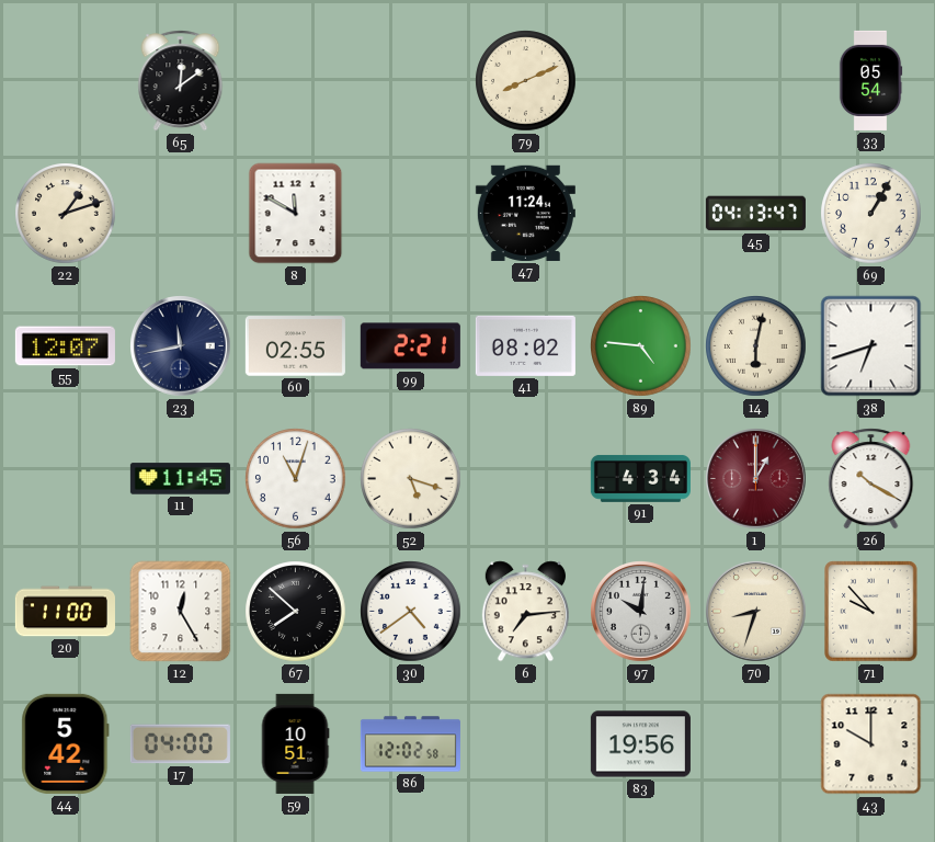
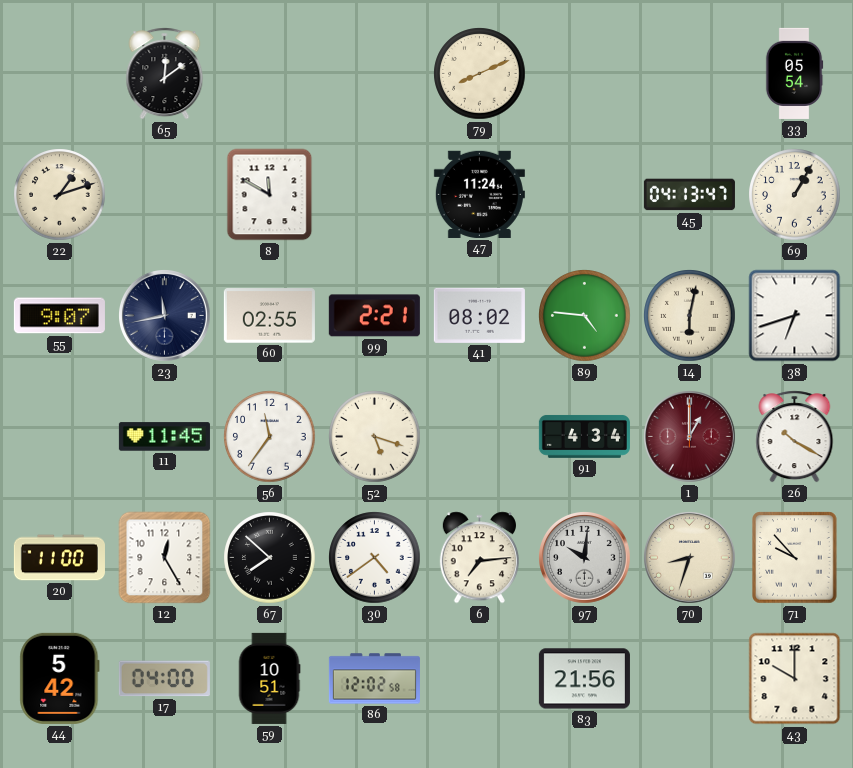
55: 12:07 -> 9:07
56: 11:03 -> 11:36
83: 19:56 -> 21:56
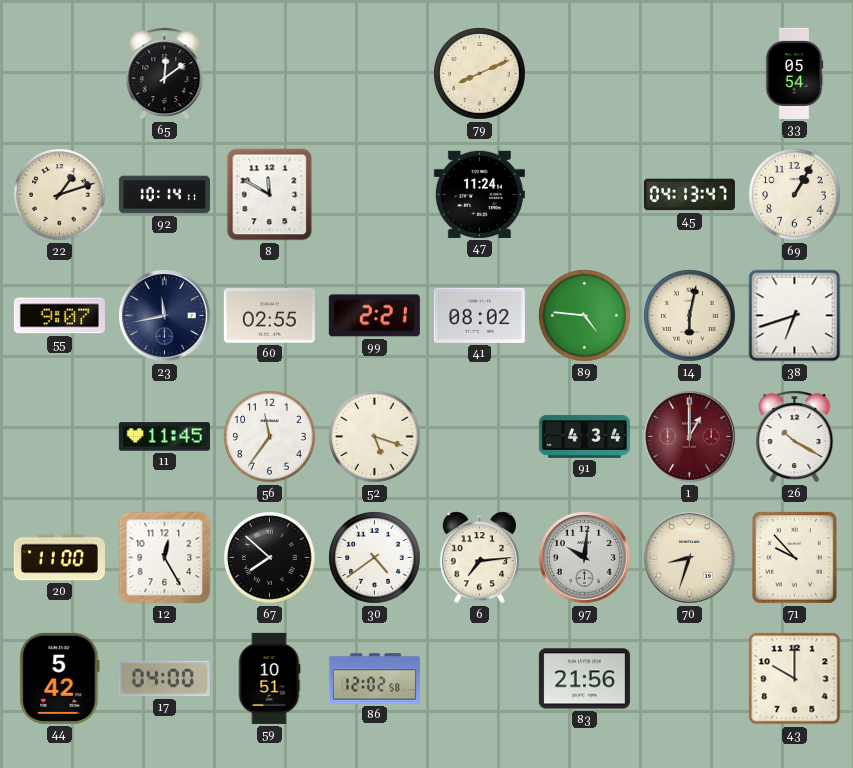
92: none -> 10:14
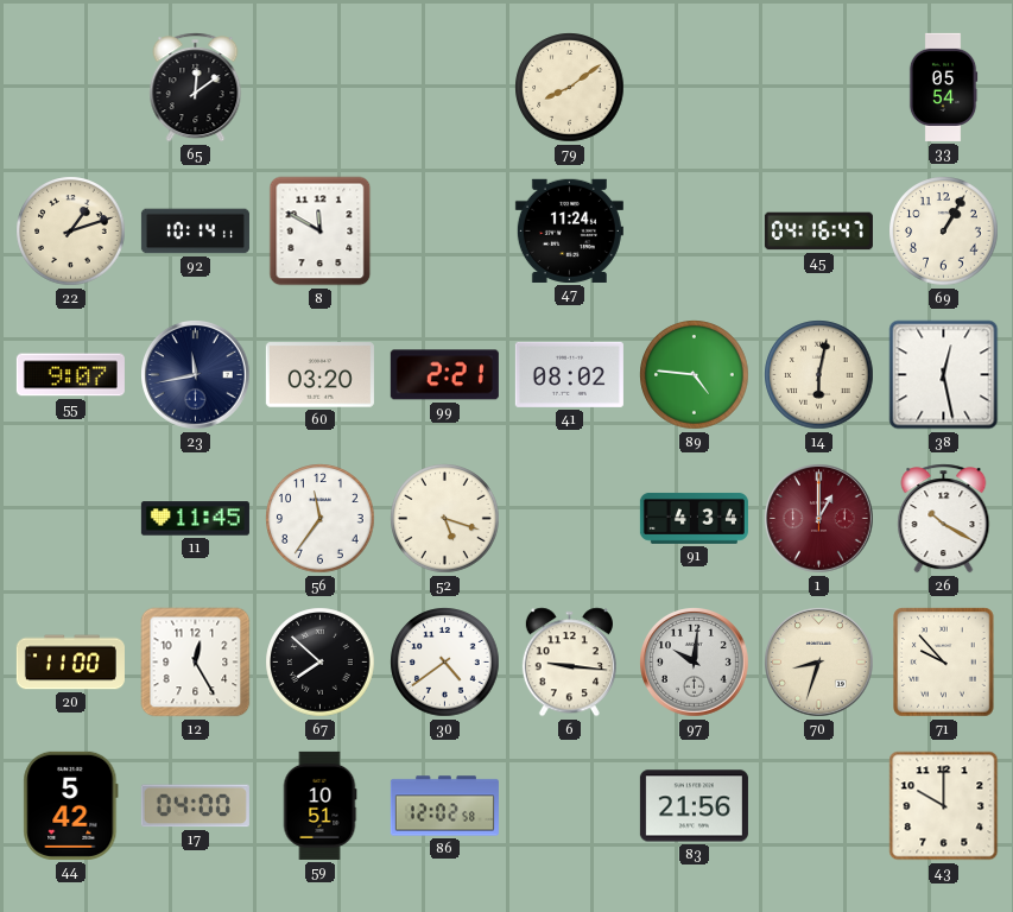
79: 8:11 -> 8:09
45: 04:13 -> 04:16
60: 02:55 -> 03:20
38: 6:42 -> 12:28
6: 7:14 -> 9:16
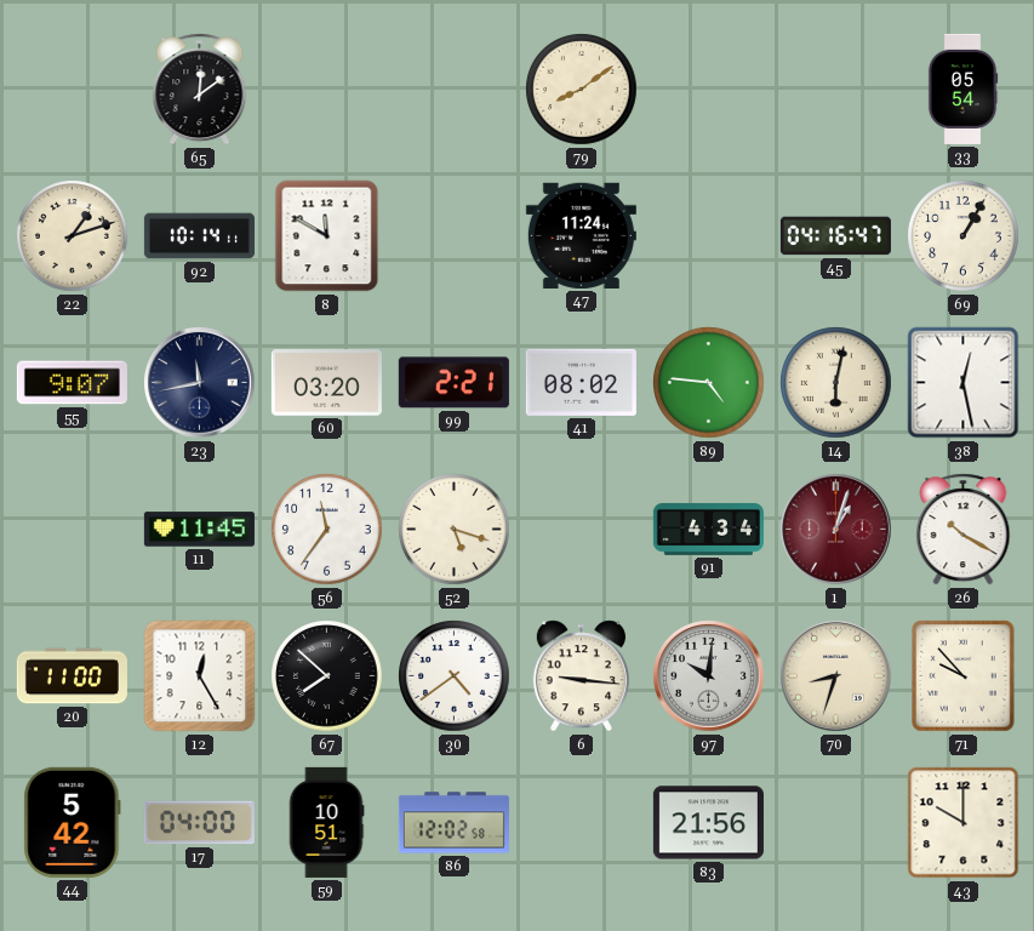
1: 1:00 -> 1:03
